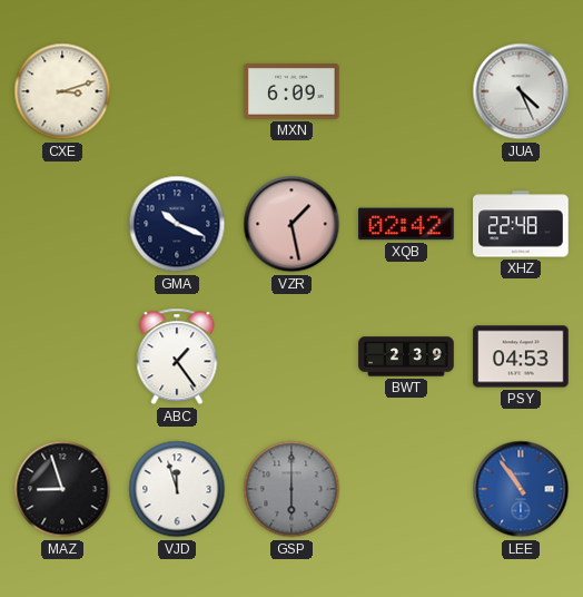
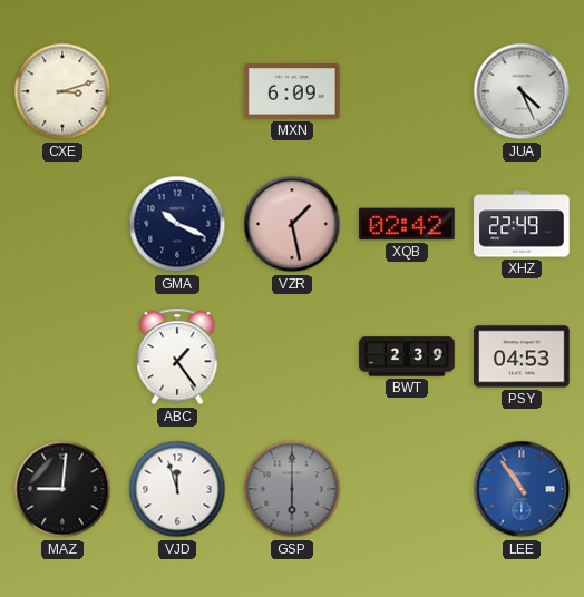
XHZ: 22:48 -> 22:49
MAZ: 8:57 -> 9:01
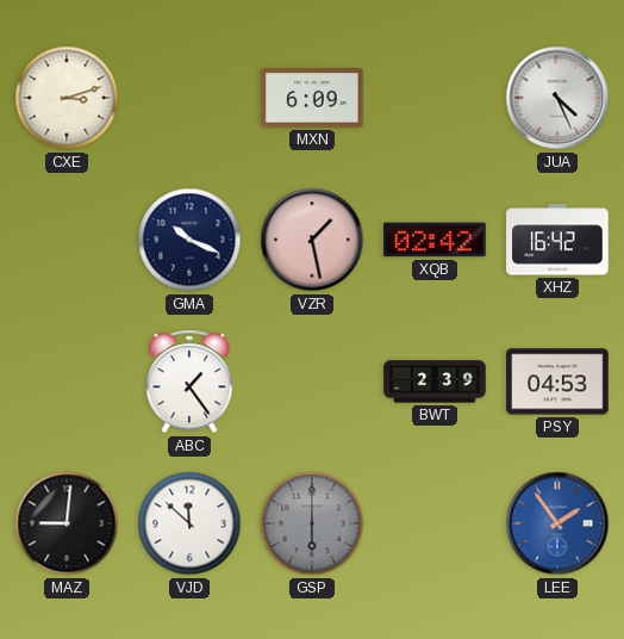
XHZ: 22:49 -> 16:42
VJD: 11:57 -> 11:52
LEE: 10:54 -> 1:54
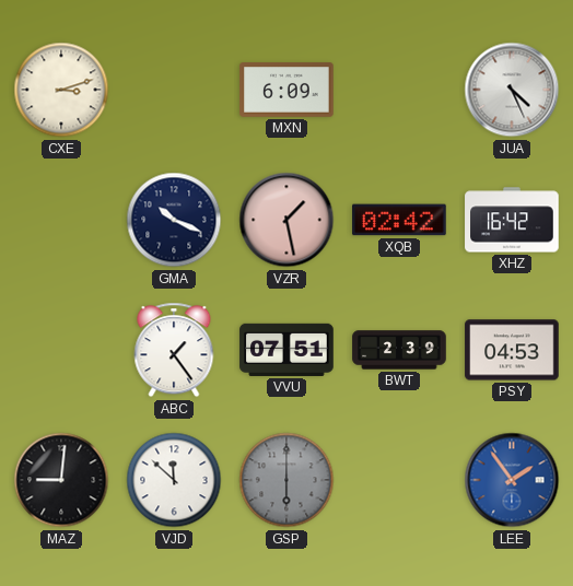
VVU: none -> 07:51
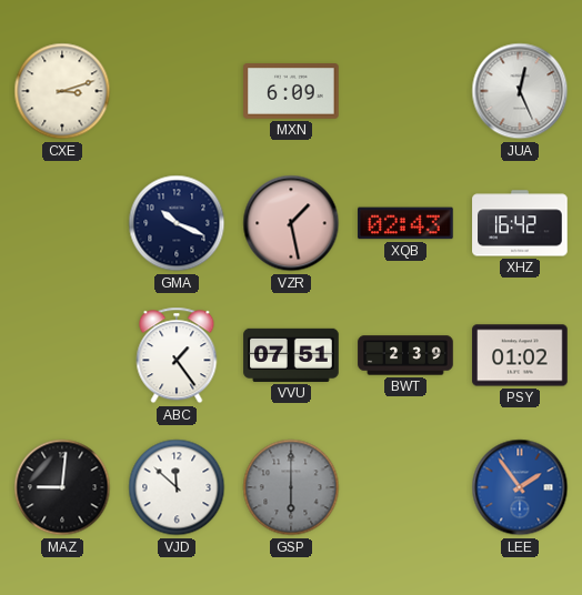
JUA: 4:26 -> 12:26
XQB: 02:42 -> 02:43
PSY: 04:53 -> 01:02
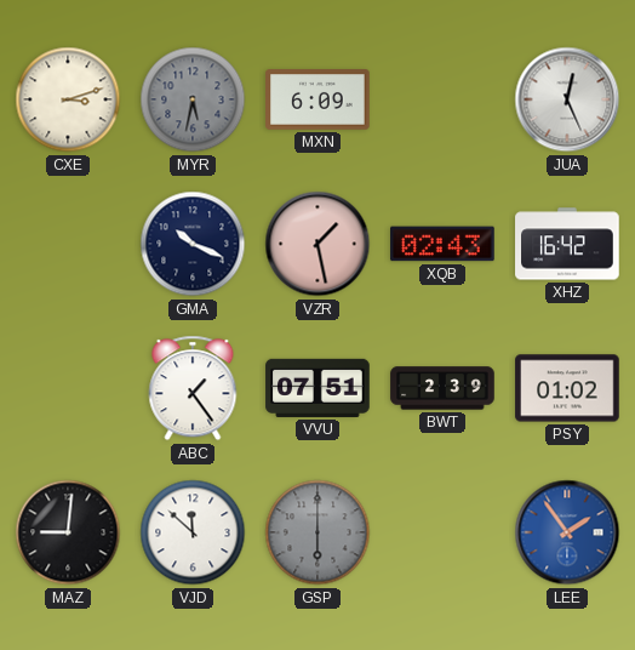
MYR: none -> 5:32
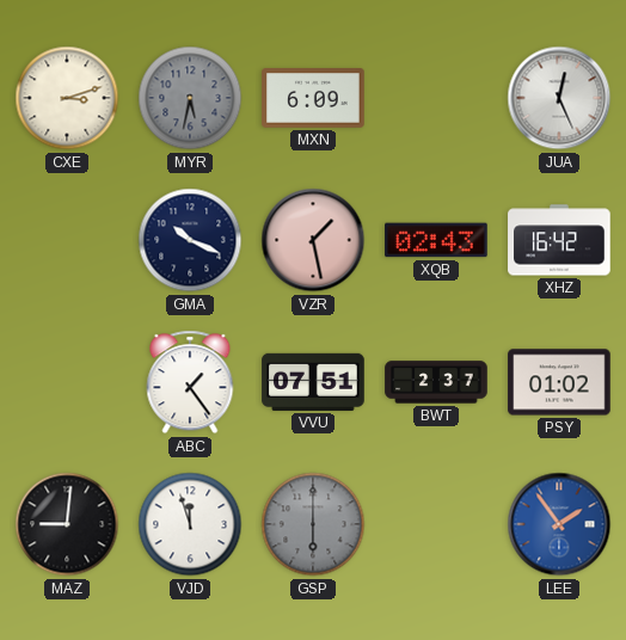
BWT: 2:39 -> 2:37
VJD: 11:52 -> 11:57
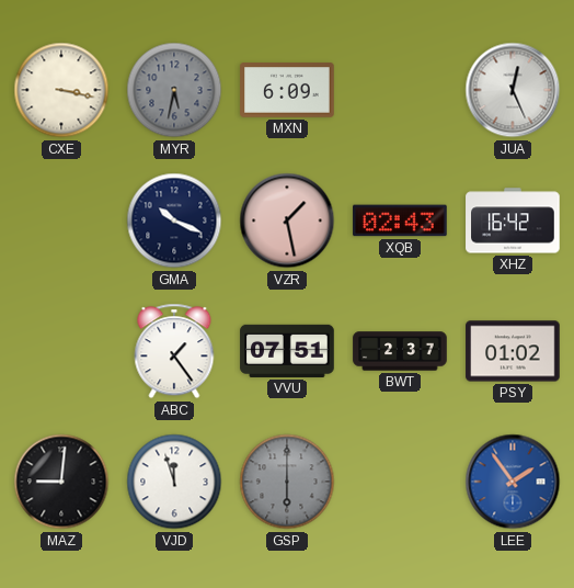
CXE: 3:12 -> 3:17
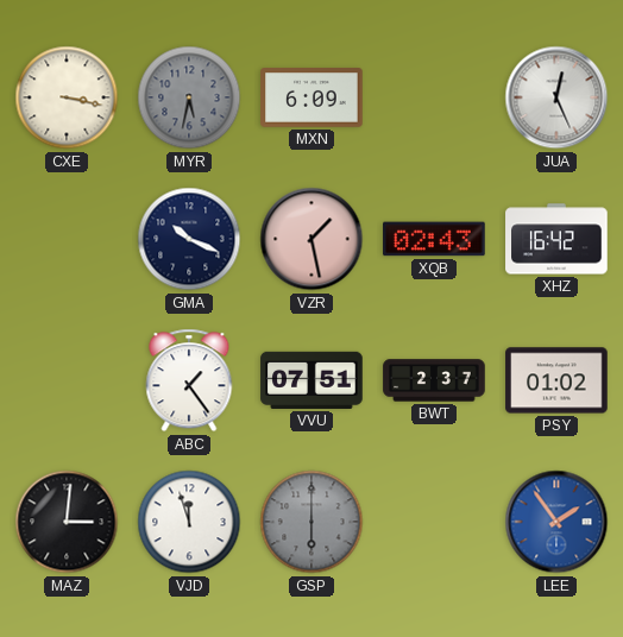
MAZ: 9:01 -> 3:01
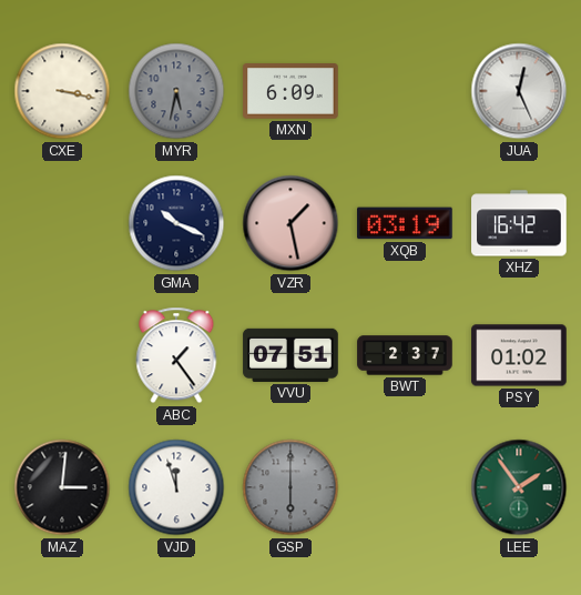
XQB: 02:43 -> 03:19
LEE dial: blue -> green
